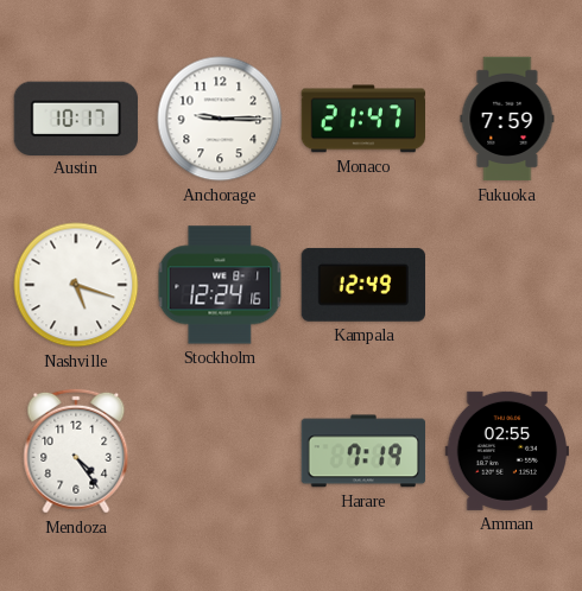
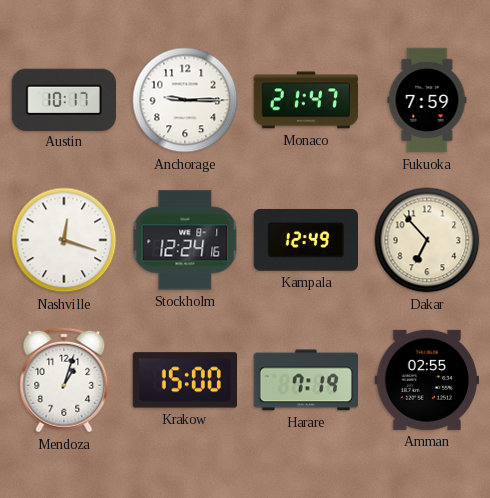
Nashville: 5:18 -> 12:18
Dakar: none -> 6:53
Mendoza: 4:24 -> 1:03
Krakow: none -> 15:00
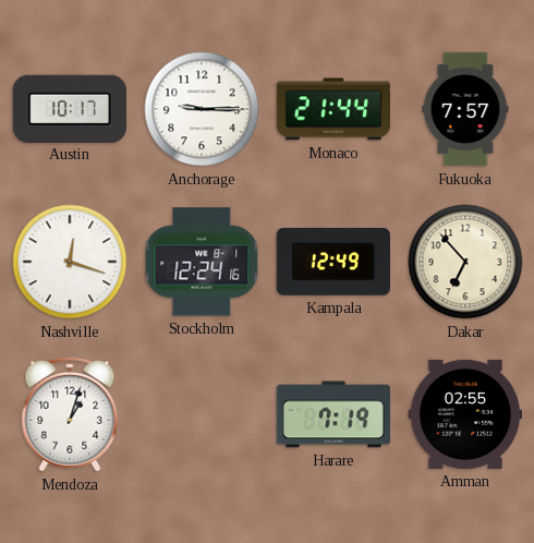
Monaco: 21:47 -> 21:44
Fukuoka: 7:59 -> 7:57
Krakow: 15:00 -> none
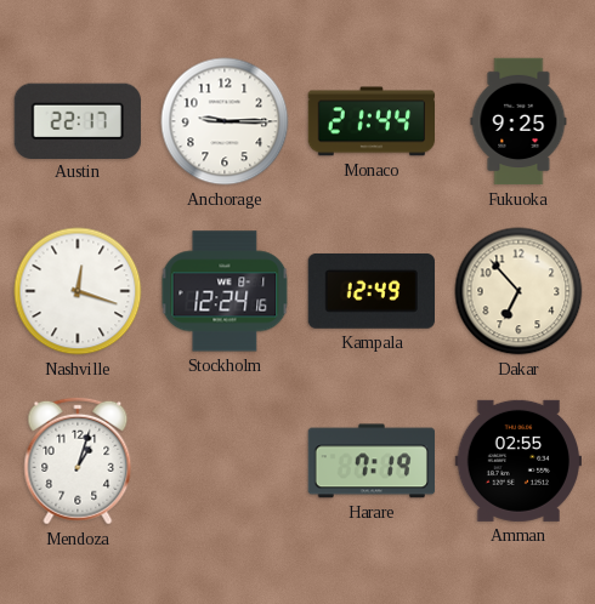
Austin: 10:17 -> 22:17
Fukuoka: 7:57 -> 9:25
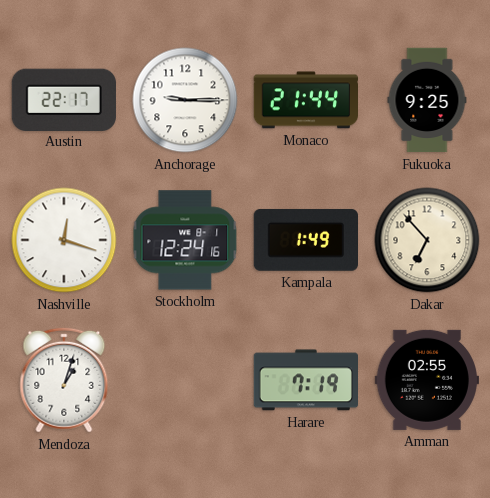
Kampala: 12:49 -> 1:49
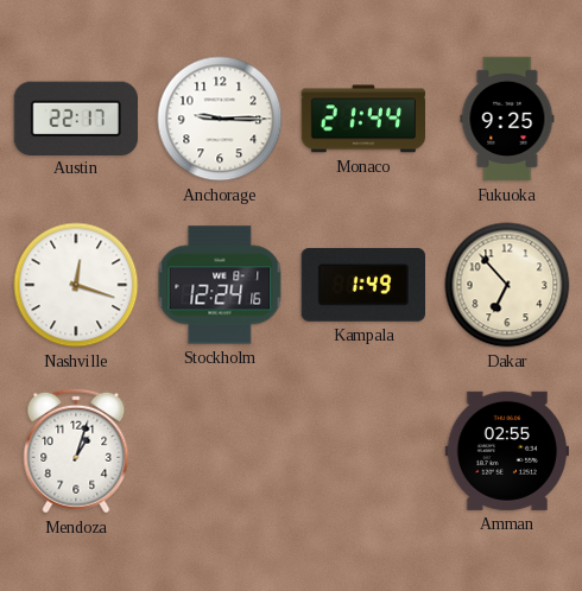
Harare: 7:19 -> none
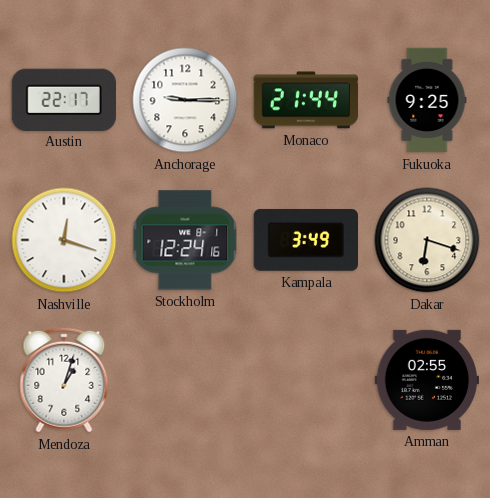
Kampala: 1:49 -> 3:49
Dakar: 6:53 -> 6:18
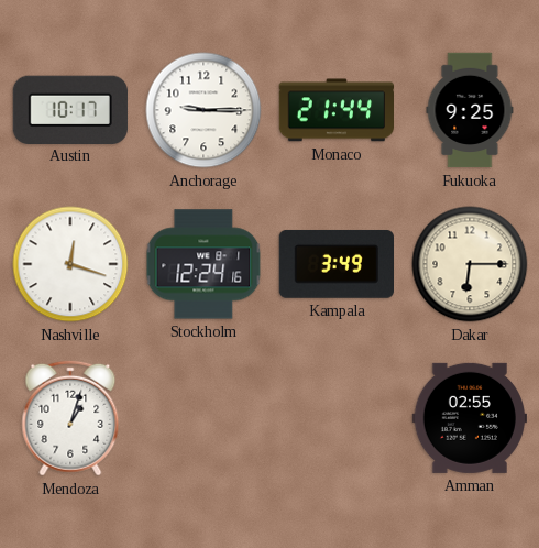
Austin: 22:17 -> 10:17
Dakar: 6:18 -> 6:15
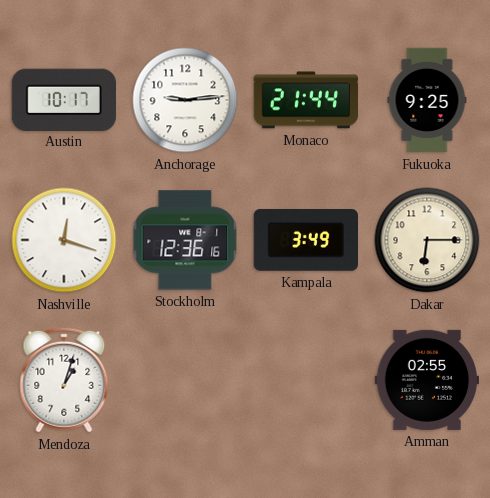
Anchorage: 9:15 -> 9:14
Stockholm: 12:24 -> 12:36
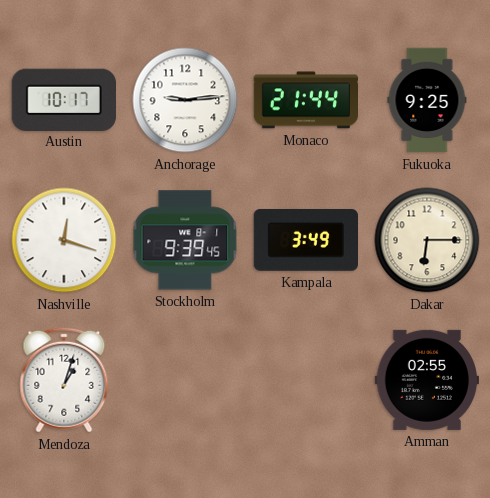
Stockholm: 12:36 -> 9:39
